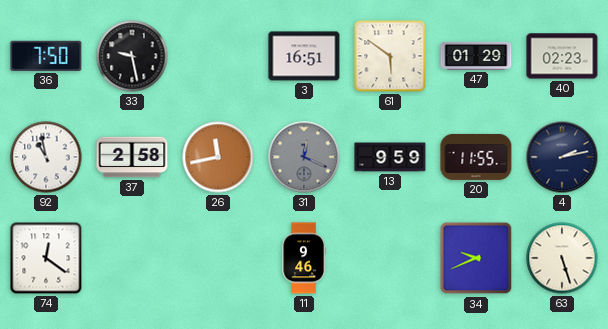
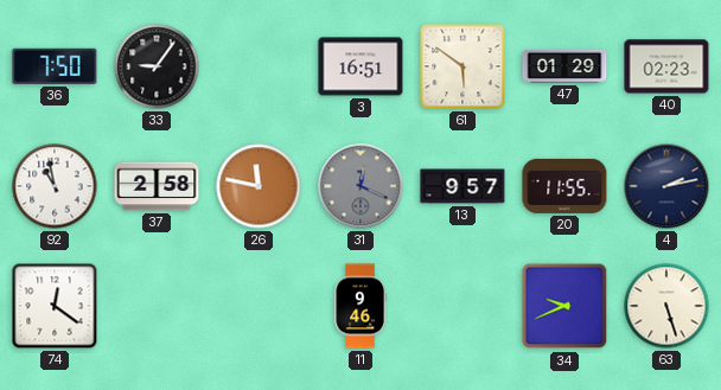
33: 9:28 -> 9:06
26: 11:43 -> 11:47
13: 9:59 -> 9:57
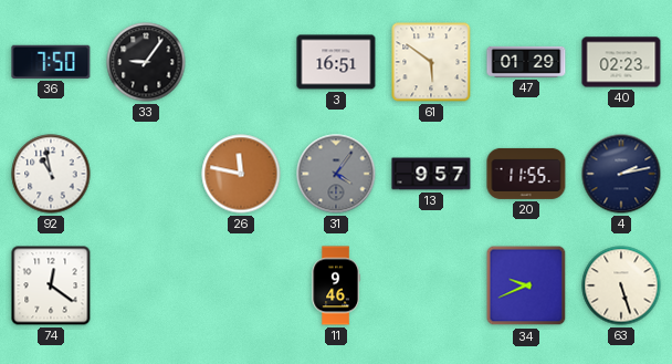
37: 2:58 -> none
31: 12:19 -> 4:06
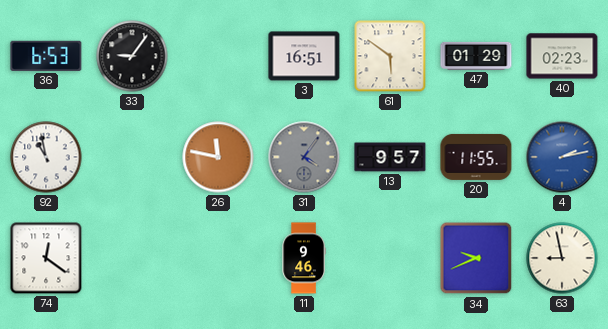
36: 7:50 -> 6:53
4 dial: navy -> blue
63: 5:27 -> 8:58
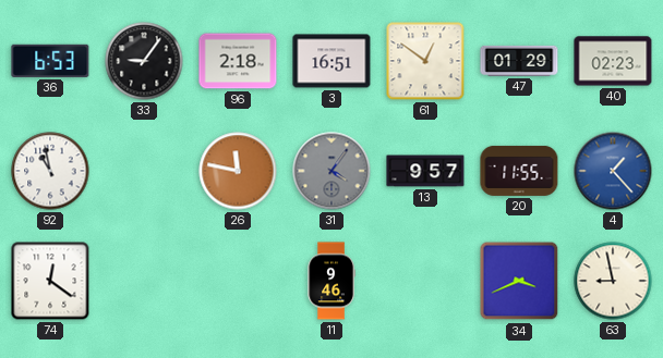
96: none -> 2:18
61: 5:51 -> 12:51
4: 2:13 -> 1:23
34: 9:41 -> 3:41
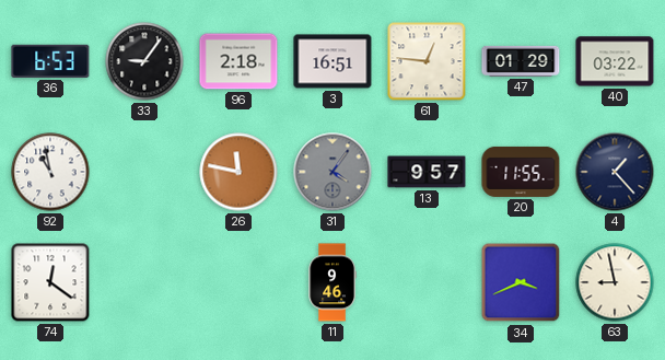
61: 12:51 -> 12:46
40: 02:23 -> 03:22
4 dial: blue -> navy
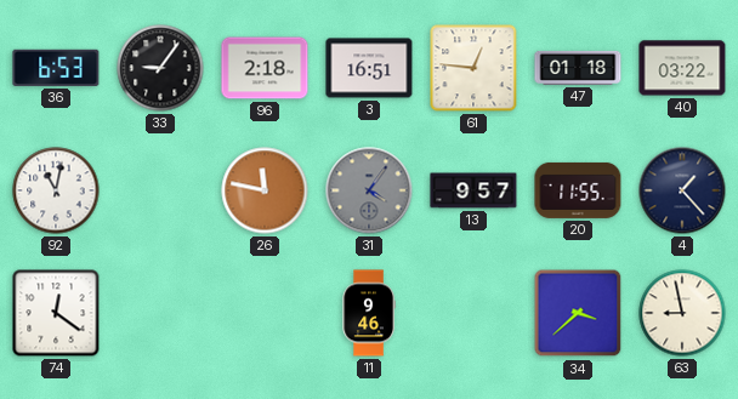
47: 01:29 -> 01:18
92: 10:58 -> 11:02
34: 3:41 -> 3:38
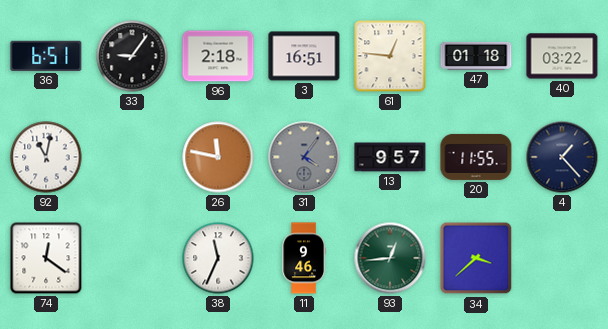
36: 6:53 -> 6:51
38: none -> 11:34
93: none -> 12:44
63: 8:58 -> none
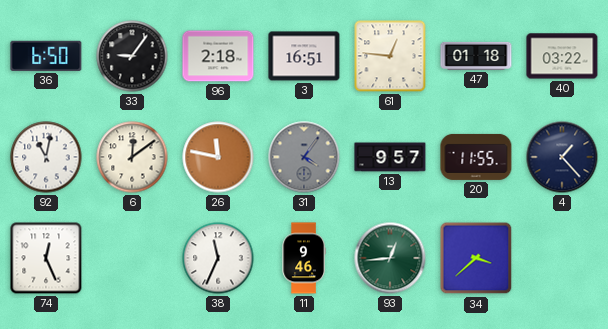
36: 6:51 -> 6:50
6: none -> 12:09
74: 12:21 -> 12:26
